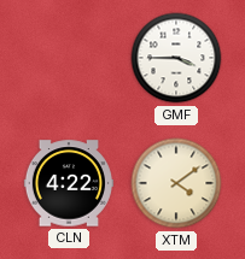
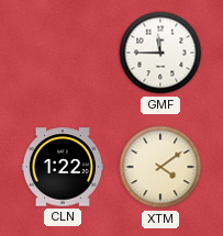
GMF: 3:45 -> 11:45
CLN: 4:22 -> 1:22
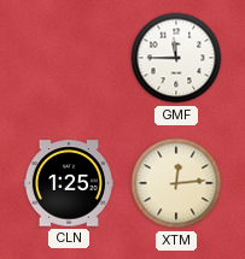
CLN: 1:22 -> 1:25
XTM: 4:09 -> 12:14
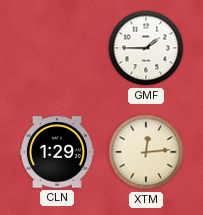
GMF: 11:45 -> 1:45
CLN: 1:25 -> 1:29
